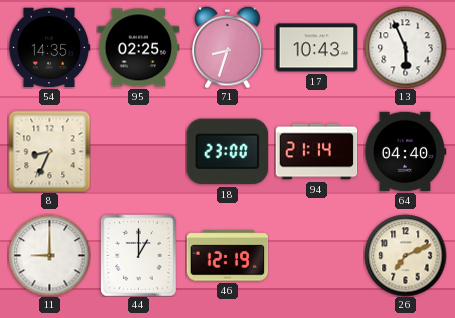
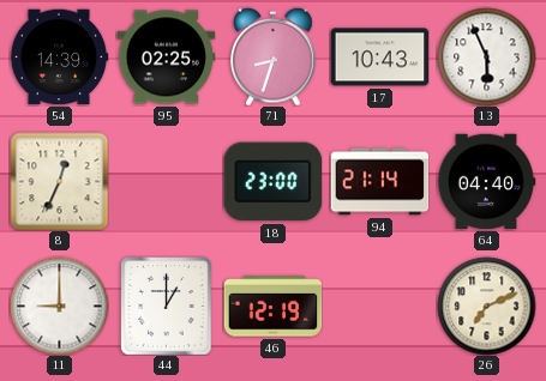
54: 14:35 -> 14:39
8: 8:34 -> 12:34
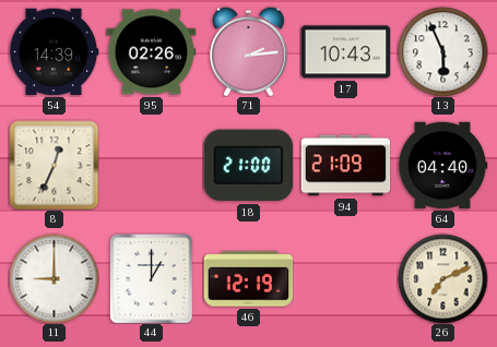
95: 02:25 -> 02:26
71: 8:33 -> 2:14
18: 23:00 -> 21:00
94: 21:14 -> 21:09
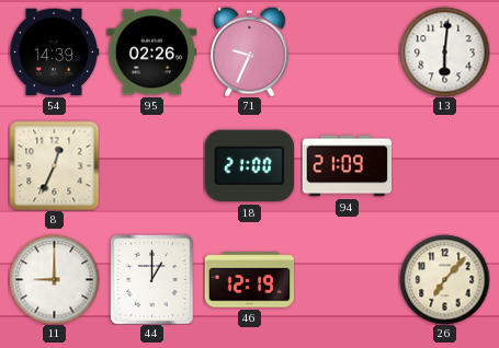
71: 2:14 -> 9:34
17: 10:43 -> none
13: 5:56 -> 6:01
64: 04:40 -> none
26: 7:11 -> 7:07
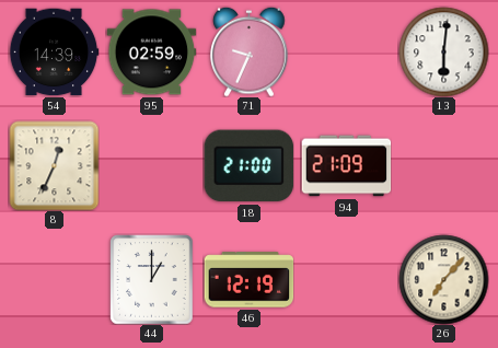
95: 02:26 -> 02:59
11: 9:00 -> none
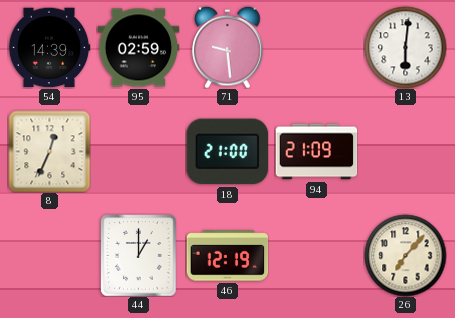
71: 9:34 -> 9:29
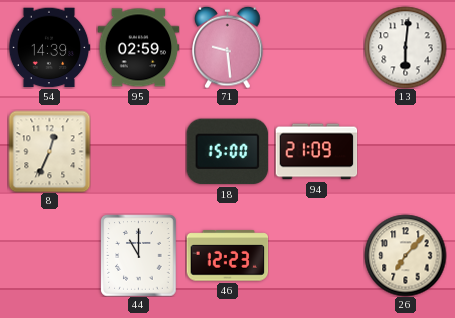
18: 21:00 -> 15:00
44: 1:00 -> 11:00
46: 12:19 -> 12:23
